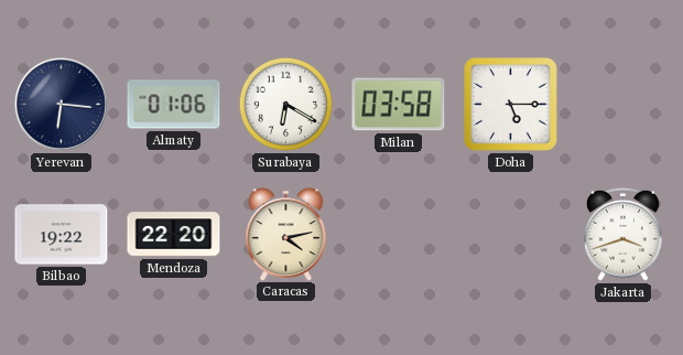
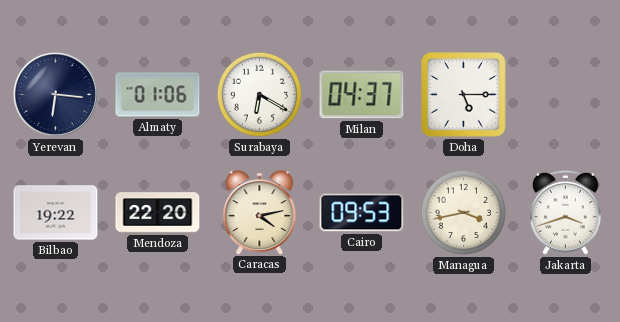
Milan: 03:58 -> 04:37
Cairo: none -> 09:53
Managua: none -> 3:43
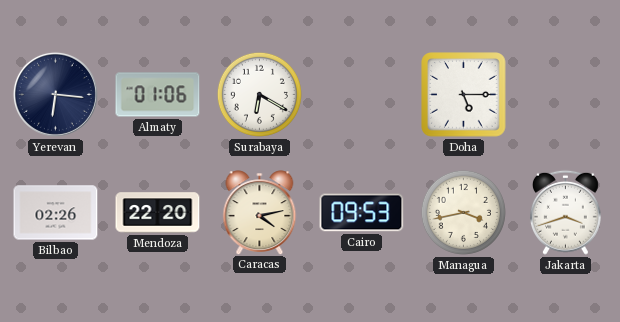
Milan: 04:37 -> none
Bilbao: 19:22 -> 02:26
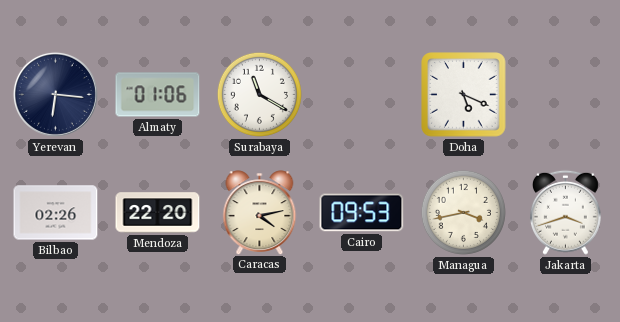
Surabaya: 6:20 -> 11:20
Doha: 5:15 -> 5:19
